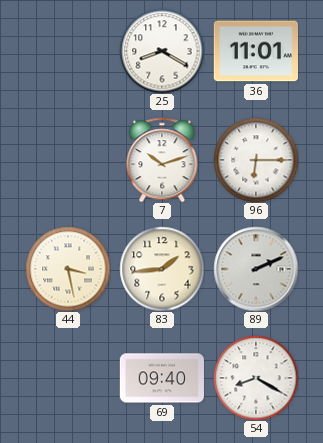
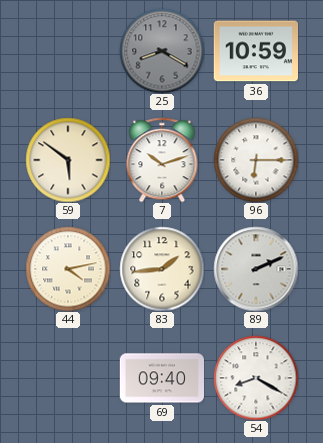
25 dial: white -> grey
36: 11:01 -> 10:59
59: none -> 5:51
44: 3:28 -> 4:13
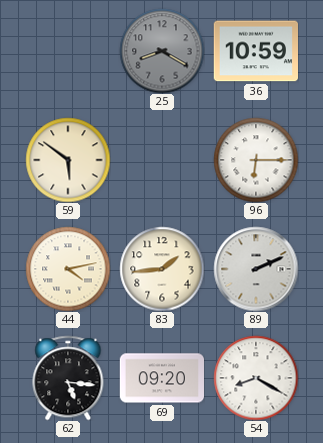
7: 10:12 -> none
62: none -> 5:16
69: 09:40 -> 09:20
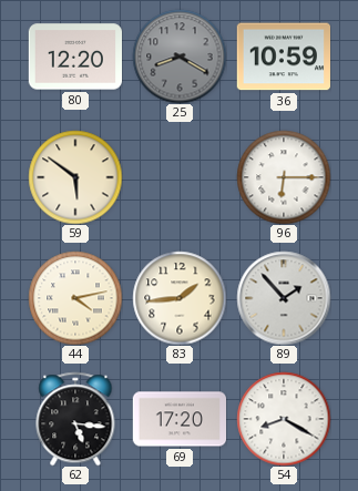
80: none -> 12:20
89: 2:11 -> 1:53
69: 09:20 -> 17:20
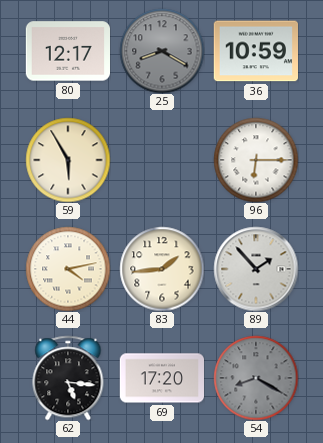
80: 12:20 -> 12:17
59: 5:51 -> 5:55
54 dial: white -> grey
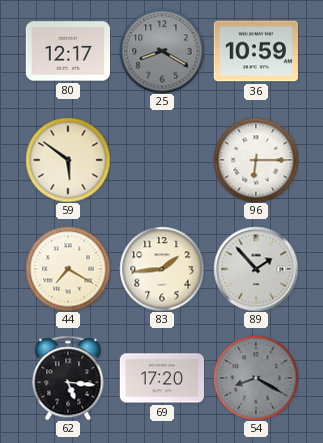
59: 5:55 -> 5:51
44: 4:13 -> 7:20
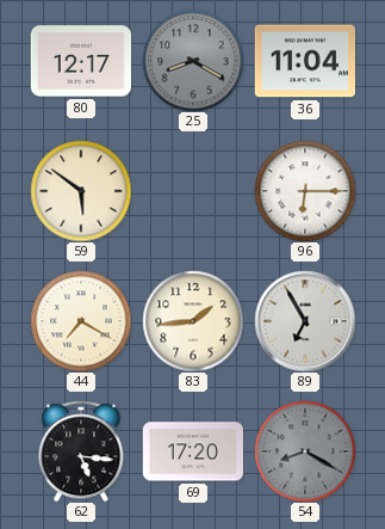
36: 10:59 -> 11:04
89: 1:53 -> 6:55
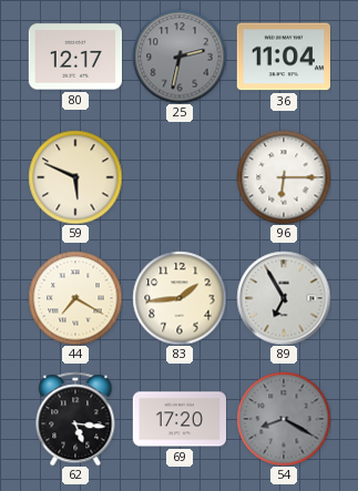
25: 8:20 -> 2:32
59: 5:51 -> 5:49
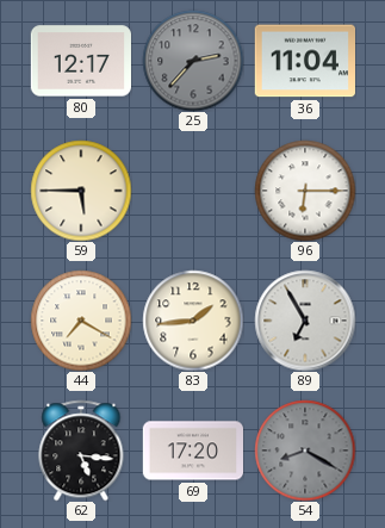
25: 2:32 -> 2:37
59: 5:49 -> 5:45
